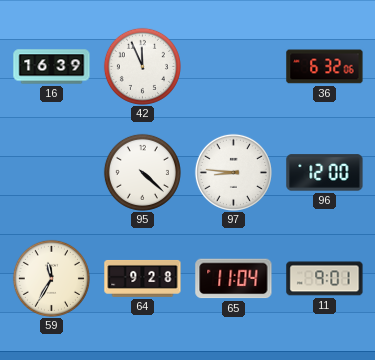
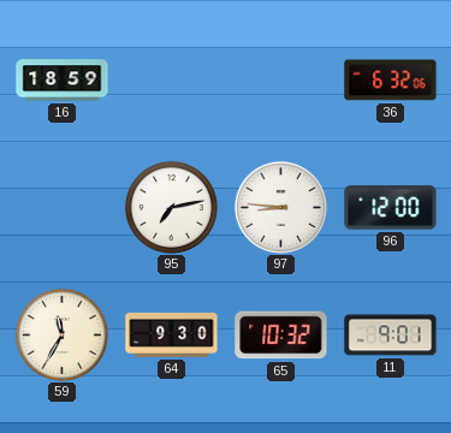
16: 16:39 -> 18:59
42: 11:56 -> none
95: 4:22 -> 7:13
64: 9:28 -> 9:30
65: 11:04 -> 10:32
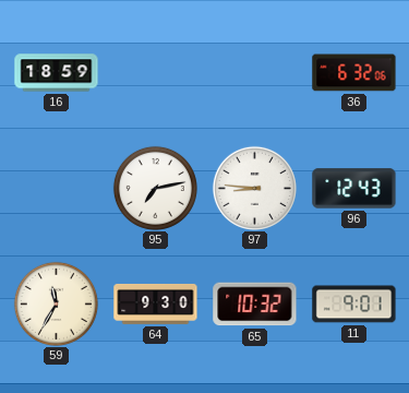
96: 12:00 -> 12:43
